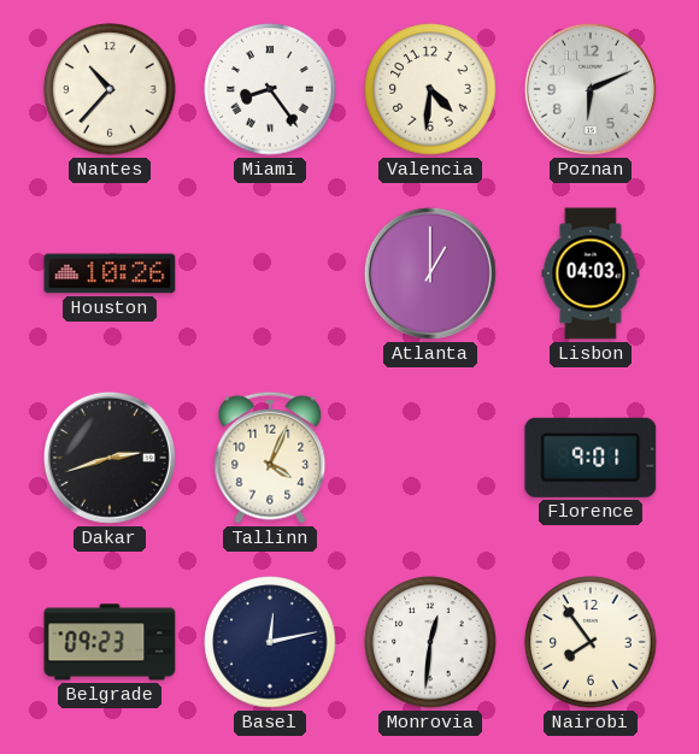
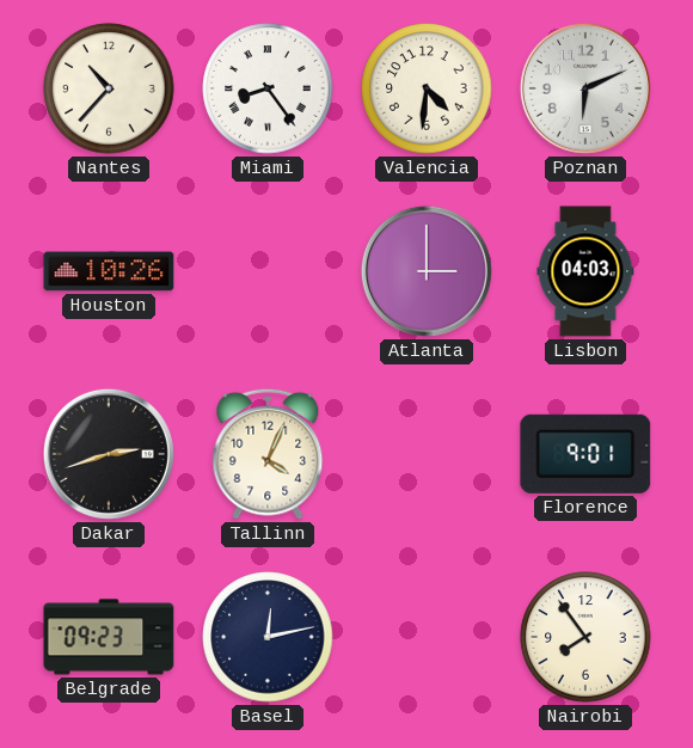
Atlanta: 1:00 -> 3:00
Monrovia: 12:31 -> none
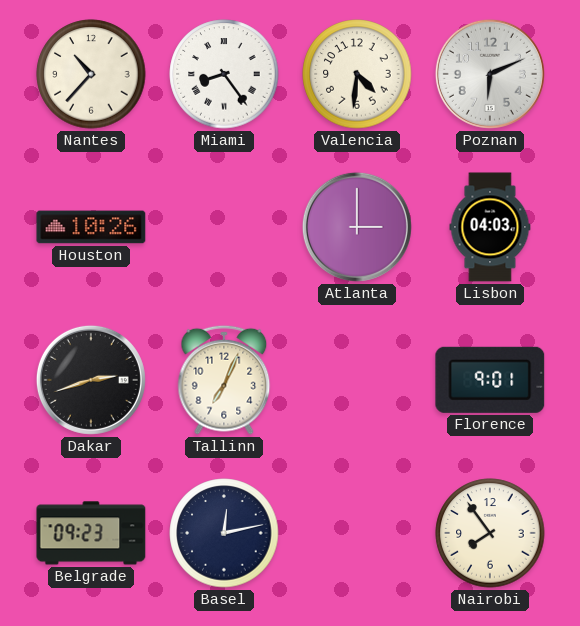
Tallinn: 4:04 -> 7:04
